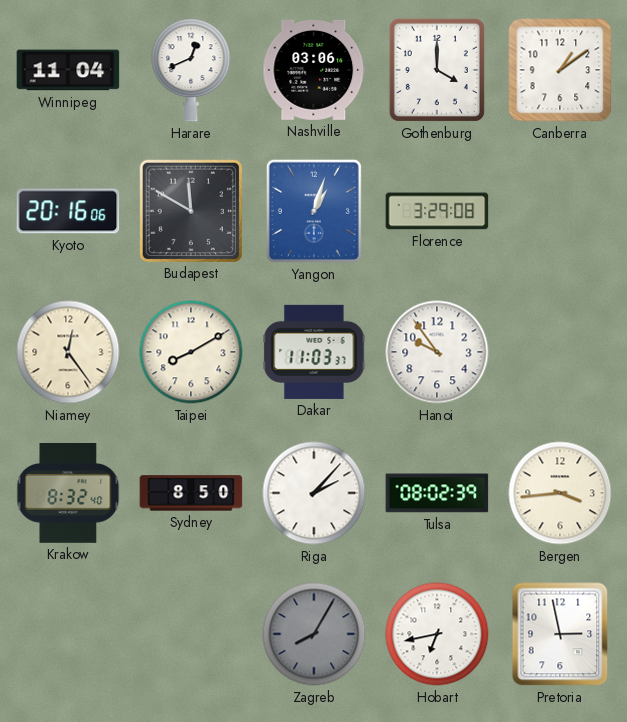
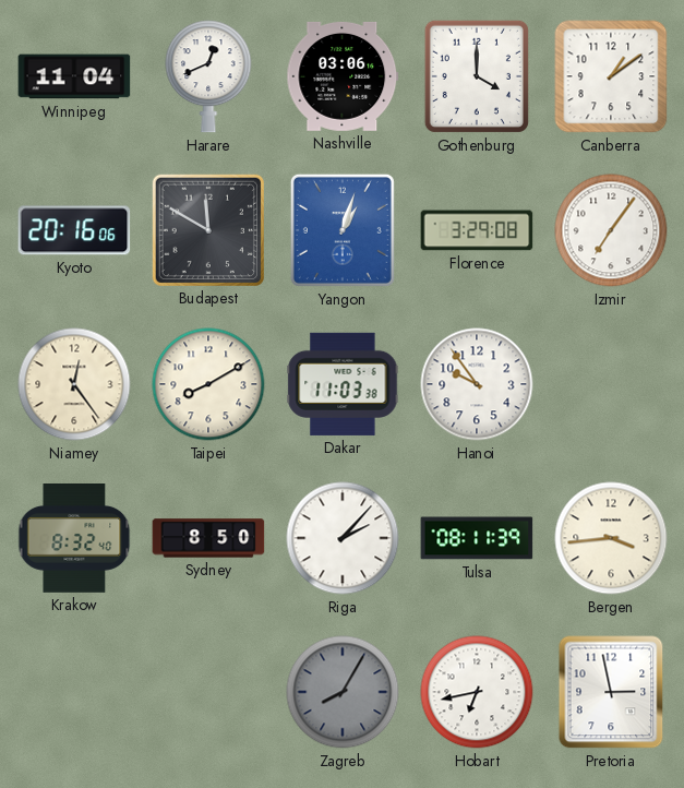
Izmir: none -> 7:06
Dakar: 11:03:37 -> 11:03:38
Tulsa: 08:02 -> 08:11
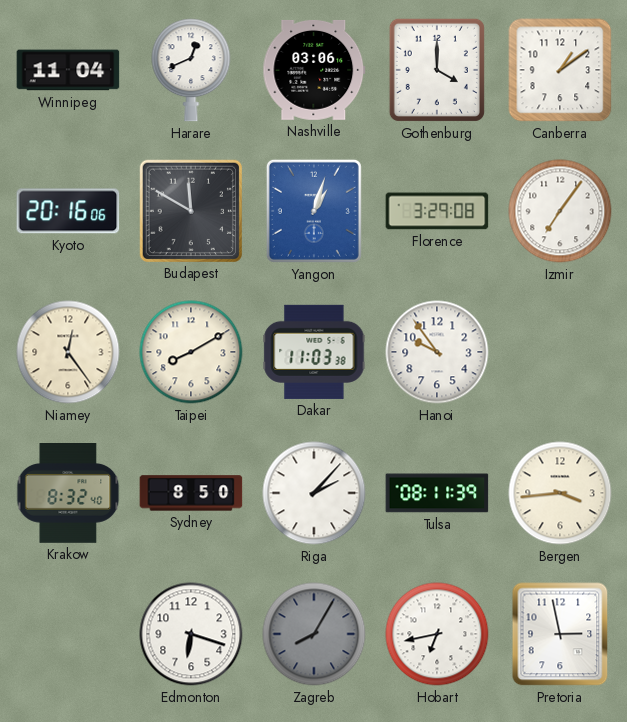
Edmonton: none -> 6:18
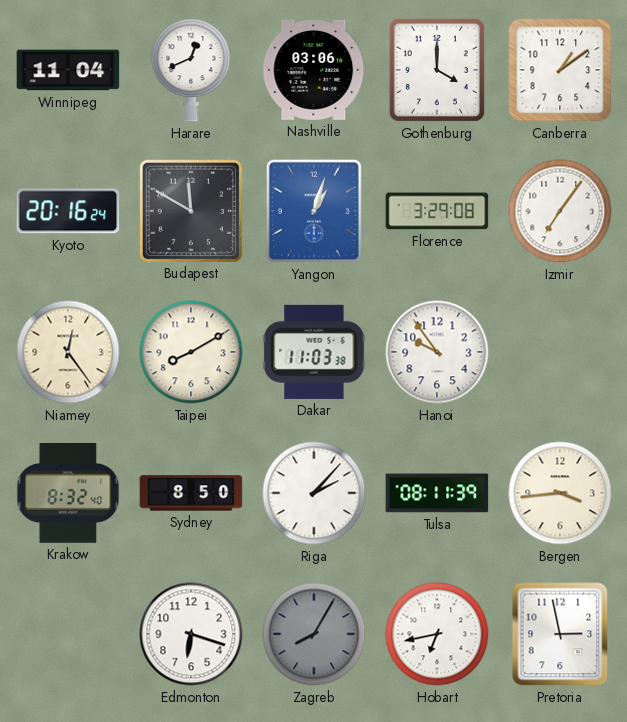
Kyoto: 20:16:06 -> 20:16:24
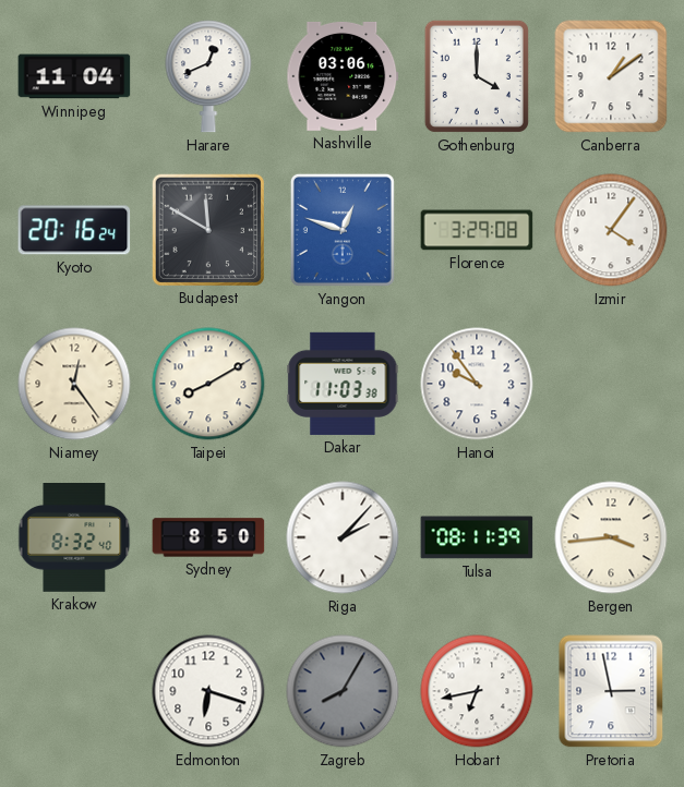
Yangon: 1:03 -> 12:48
Izmir: 7:06 -> 4:06
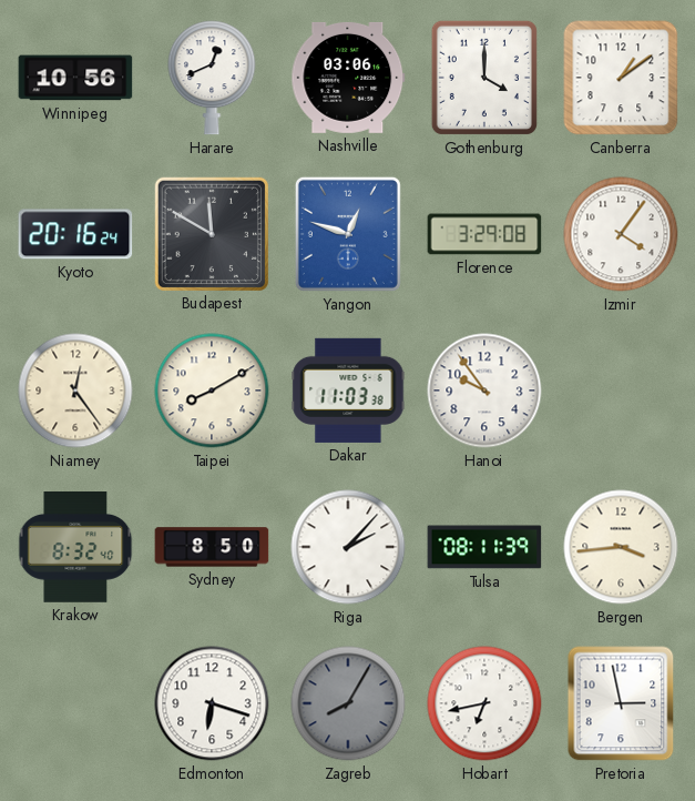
Winnipeg: 11:04 -> 10:56
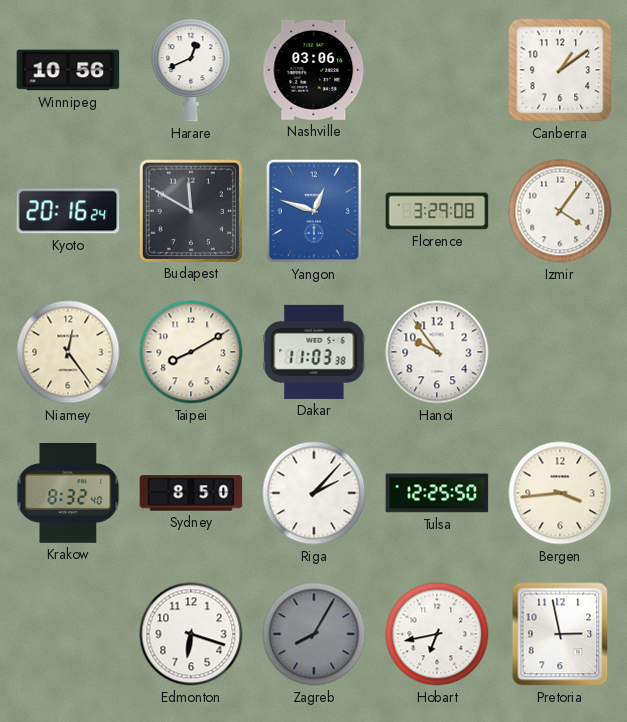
Gothenburg: 4:00 -> none
Tulsa: 08:11 -> 12:25
